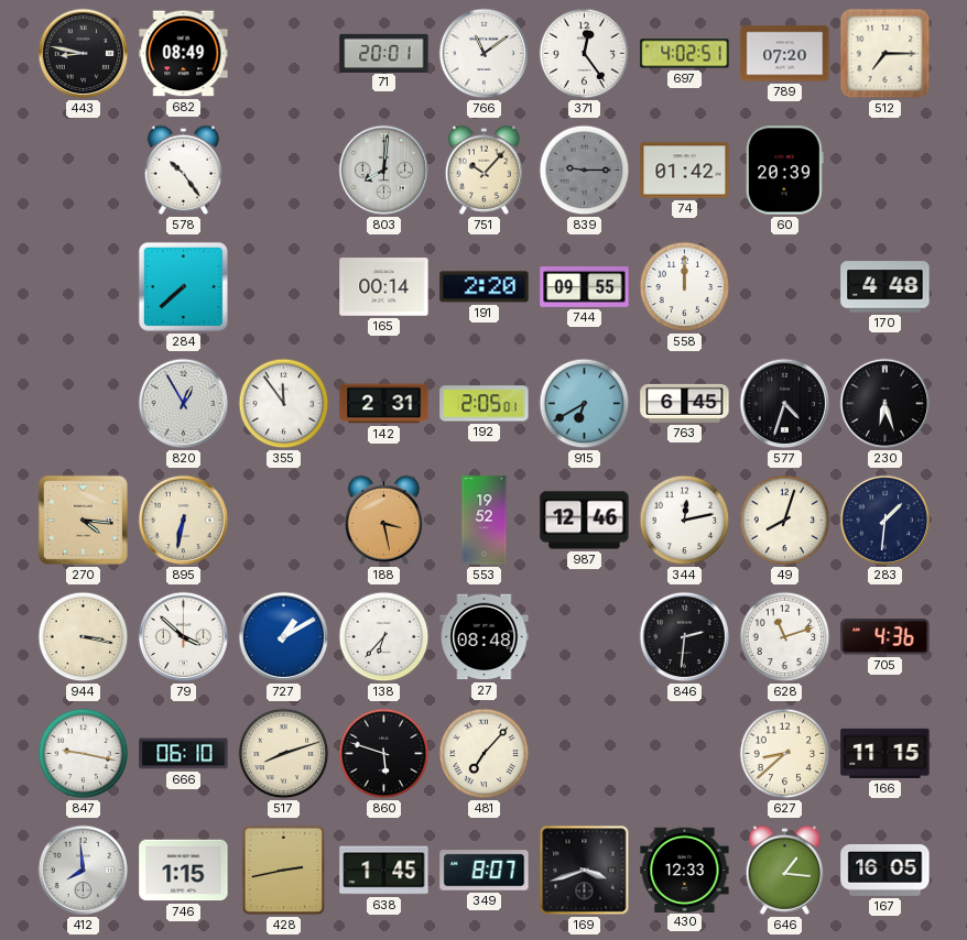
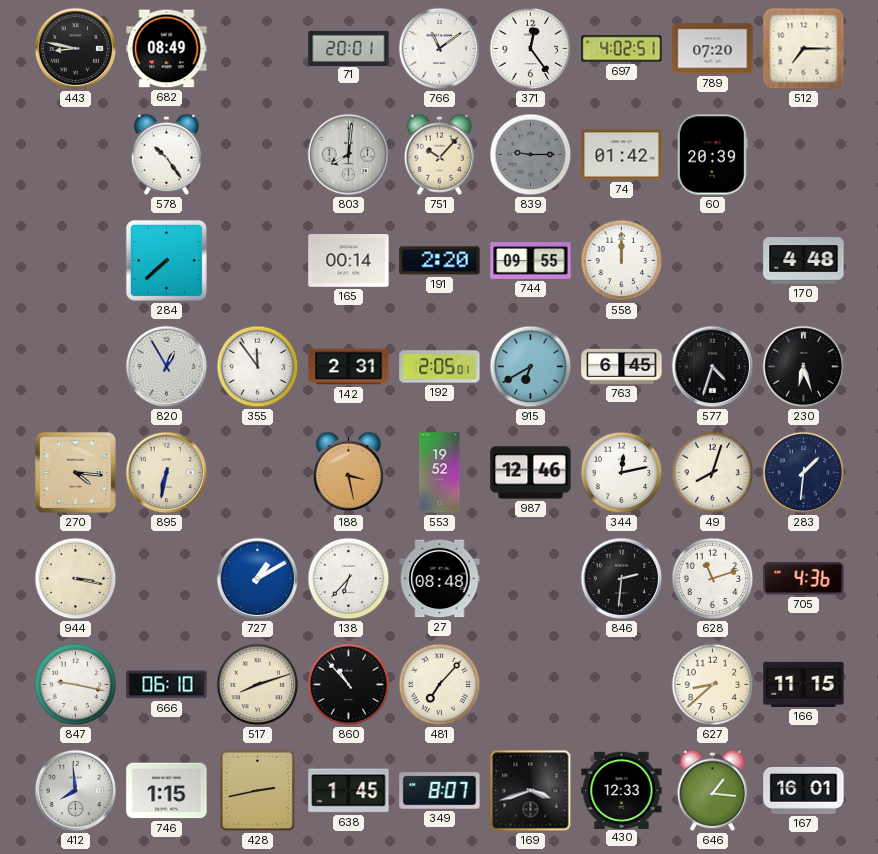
79: 3:52 -> none
860: 5:48 -> 10:53
167: 16:05 -> 16:01
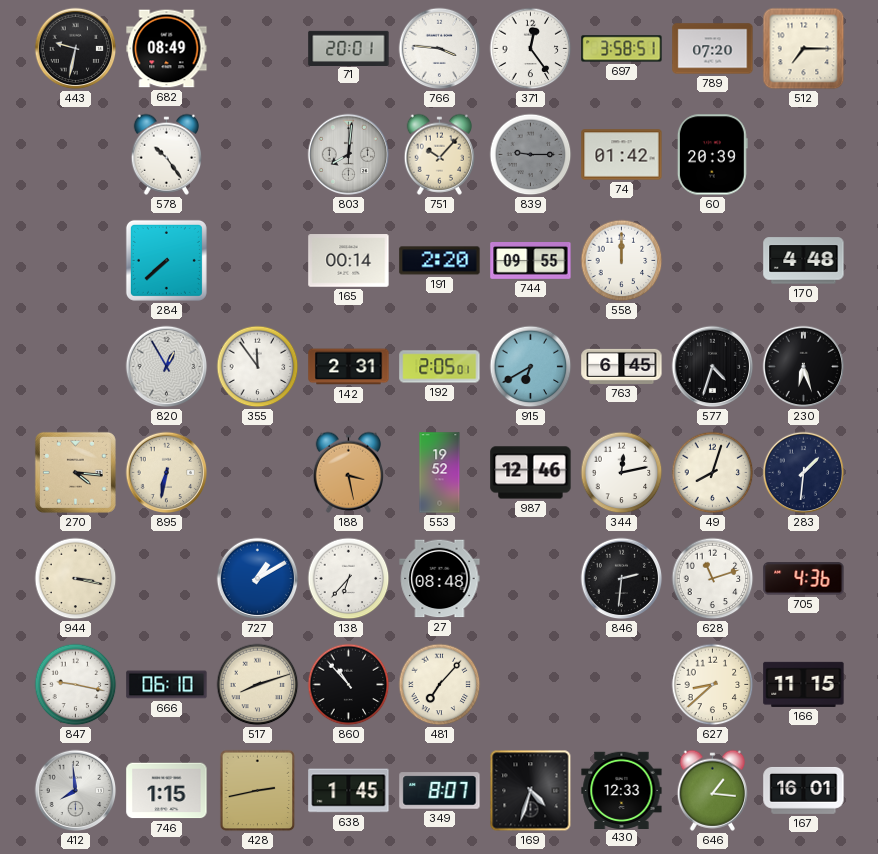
443: 8:47 -> 9:32
766: 11:09 -> 3:46
697: 4:02 -> 3:58
169: 3:42 -> 4:33
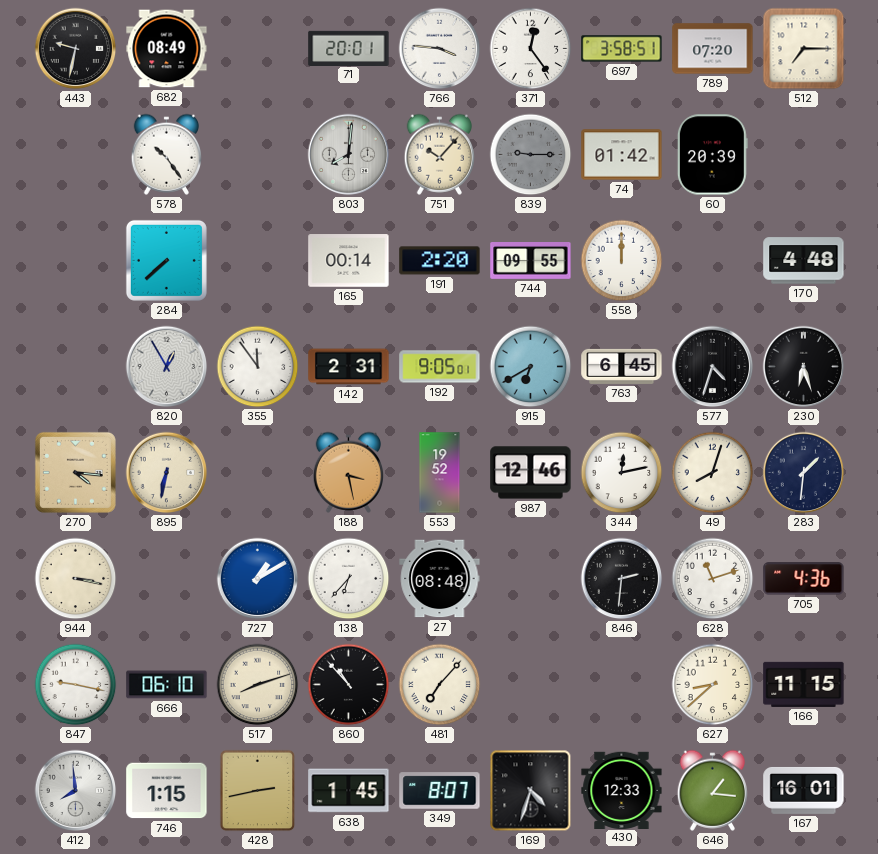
192: 2:05 -> 9:05
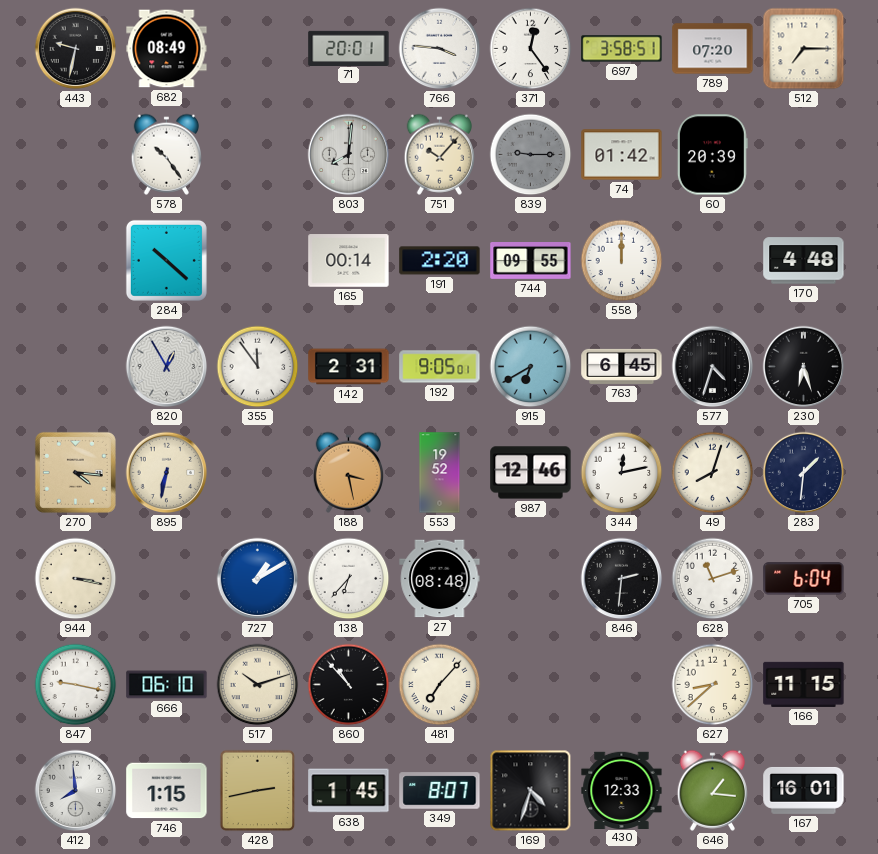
284: 7:38 -> 10:22
705: 4:36 -> 6:04
517: 8:12 -> 10:12
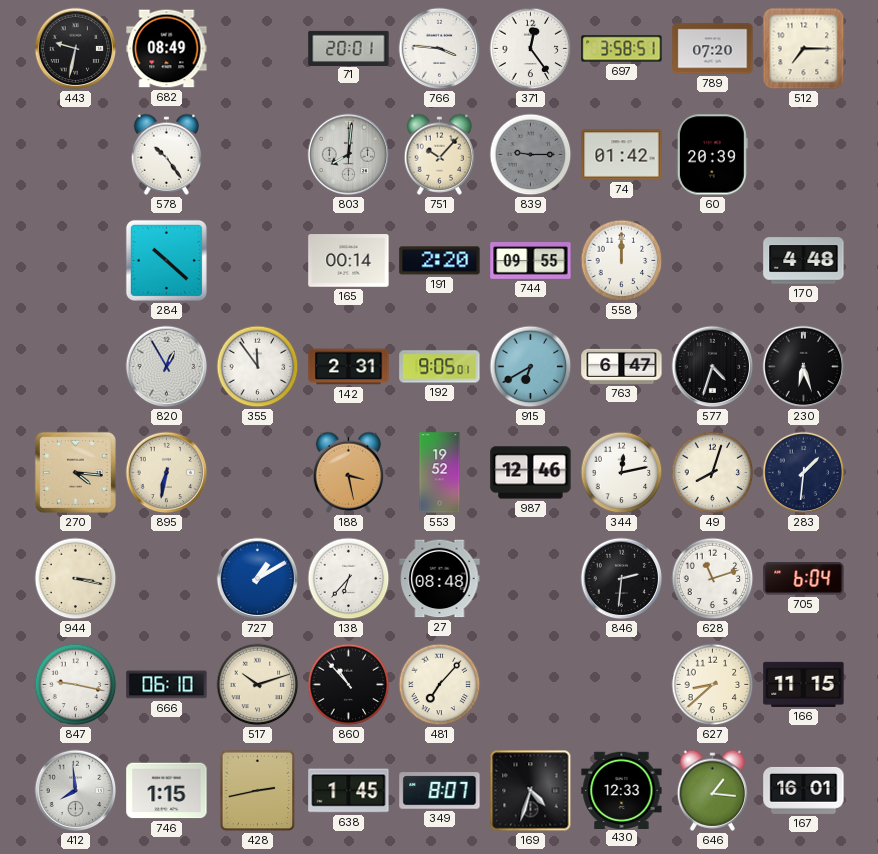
763: 6:45 -> 6:47
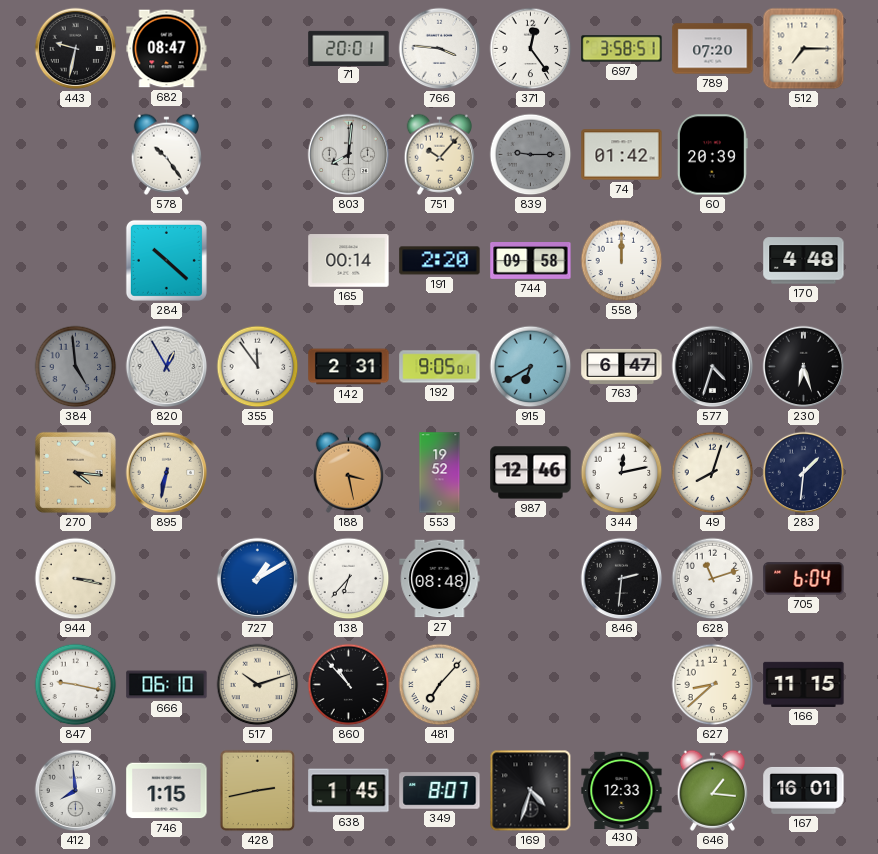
682: 08:49 -> 08:47
744: 09:55 -> 09:58
384: none -> 4:59
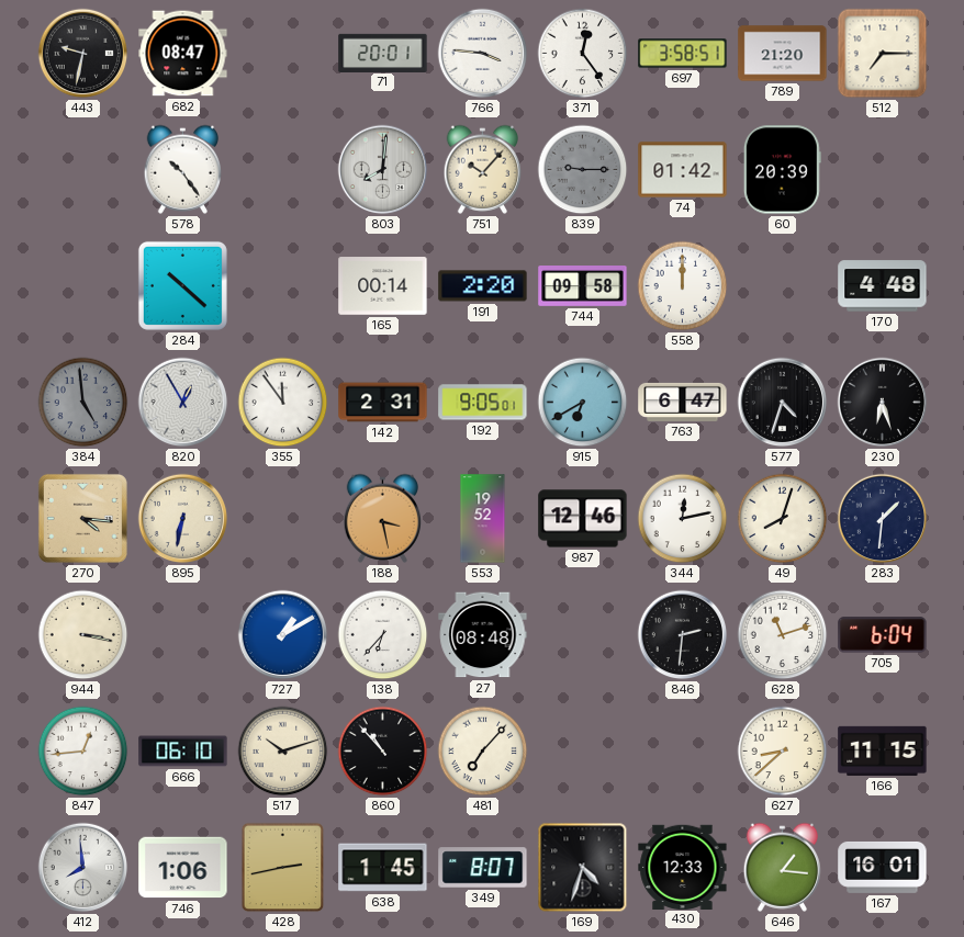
789: 07:20 -> 21:20
847: 9:17 -> 12:44
746: 1:15 -> 1:06
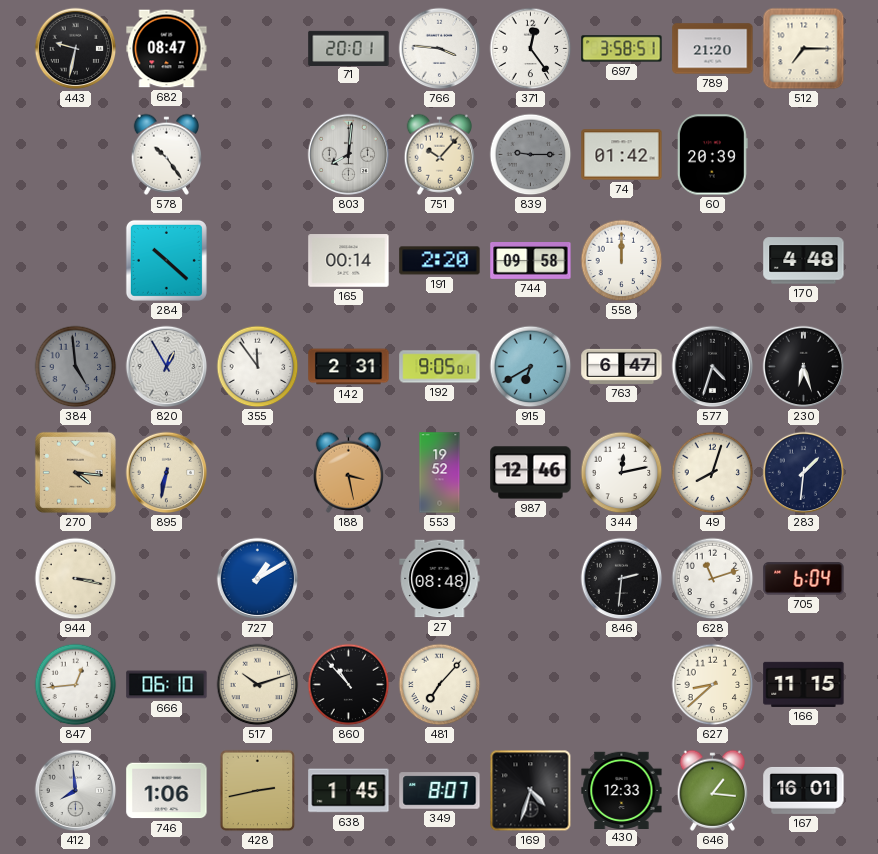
138: 6:37 -> none
